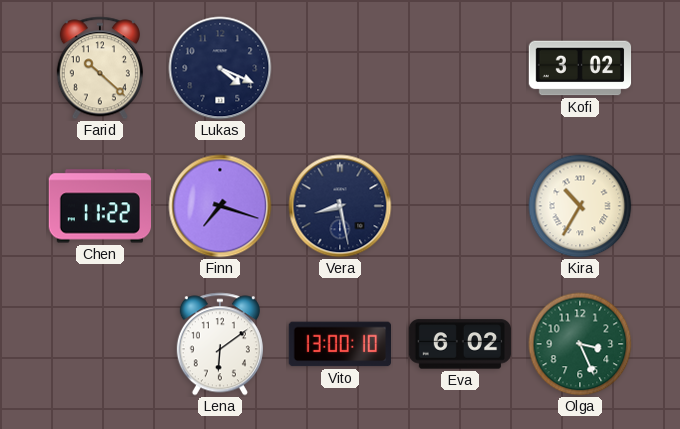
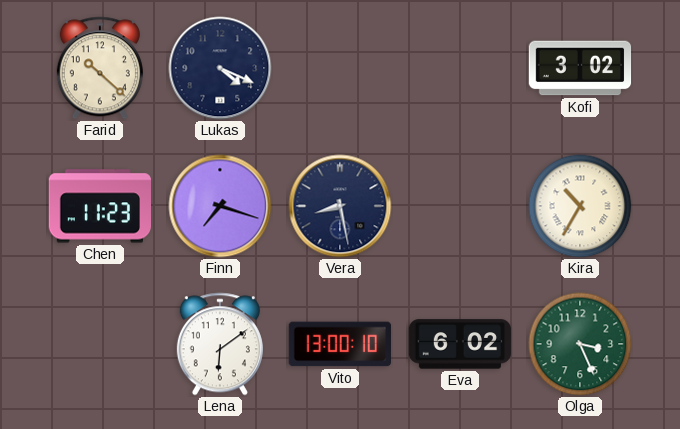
Chen: 11:22 -> 11:23
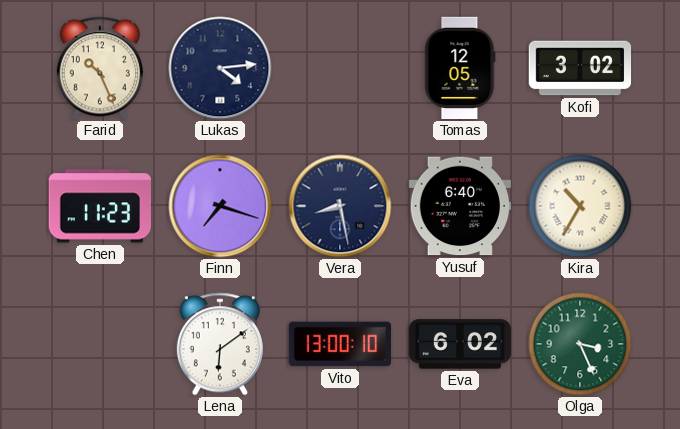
Farid: 10:22 -> 10:26
Lukas: 4:19 -> 4:14
Tomas: none -> 12:05
Yusuf: none -> 6:40
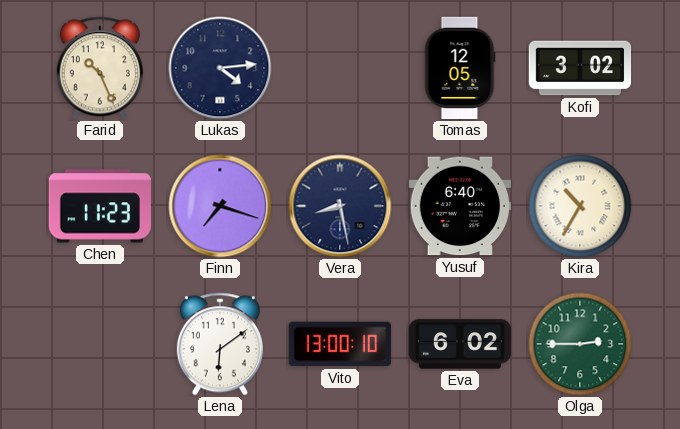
Olga: 3:26 -> 2:45
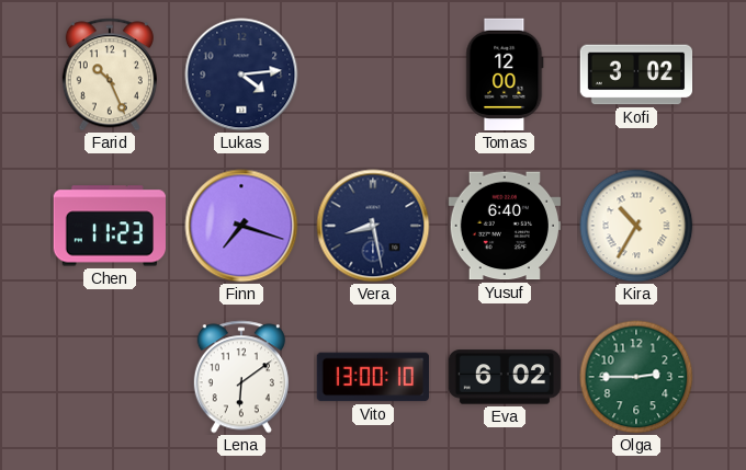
Tomas: 12:05 -> 12:00
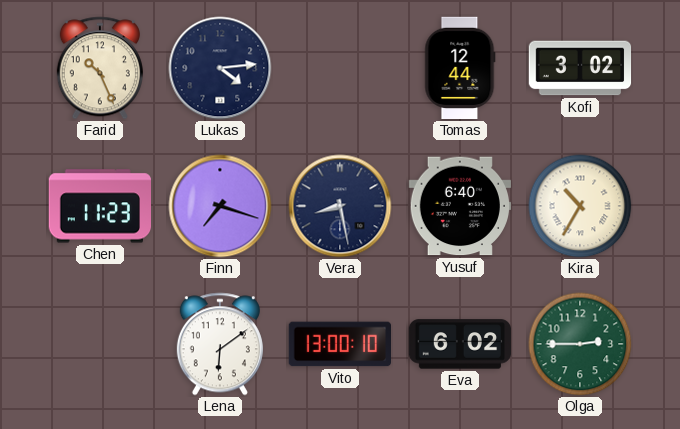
Tomas: 12:00 -> 12:44
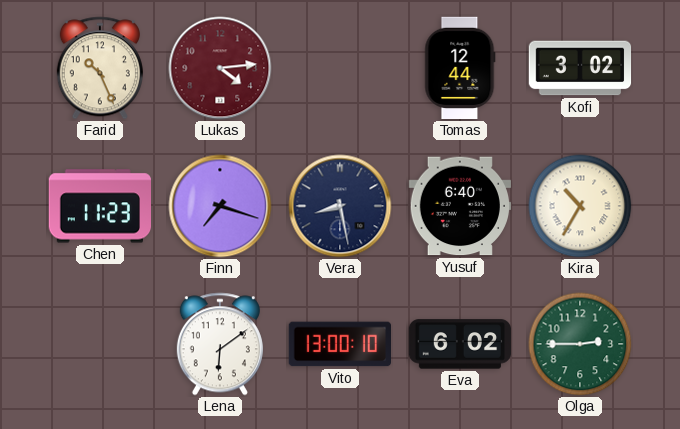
Lukas dial: navy -> burgundy
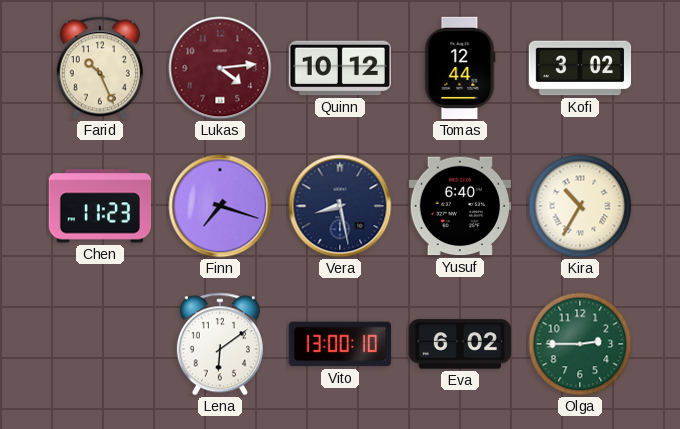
Quinn: none -> 10:12
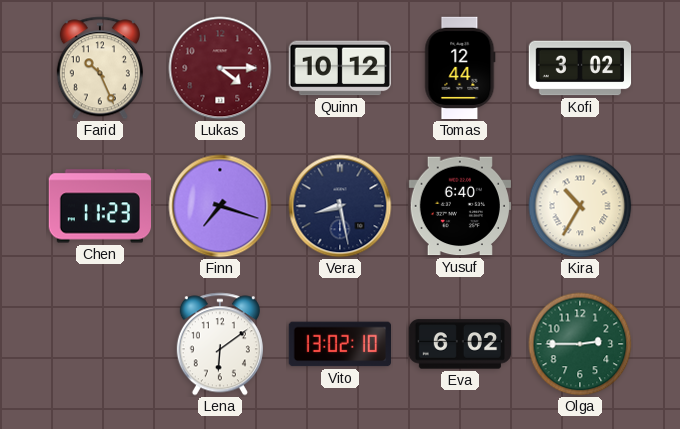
Lukas: 4:14 -> 4:15
Vito: 13:00 -> 13:02
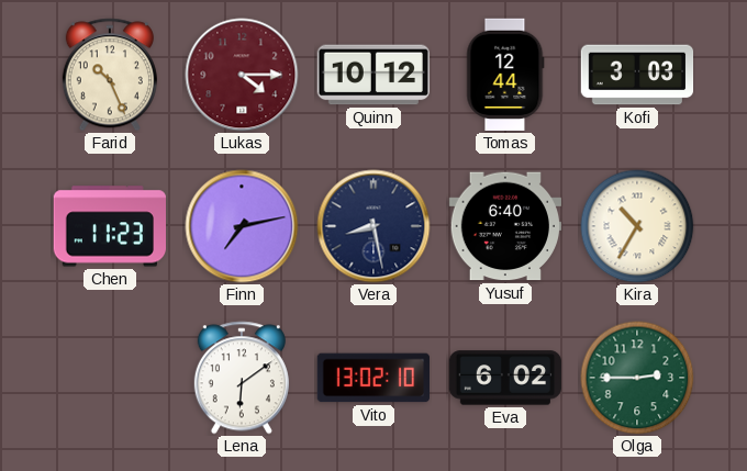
Kofi: 3:02 -> 3:03
Finn: 7:18 -> 7:13
